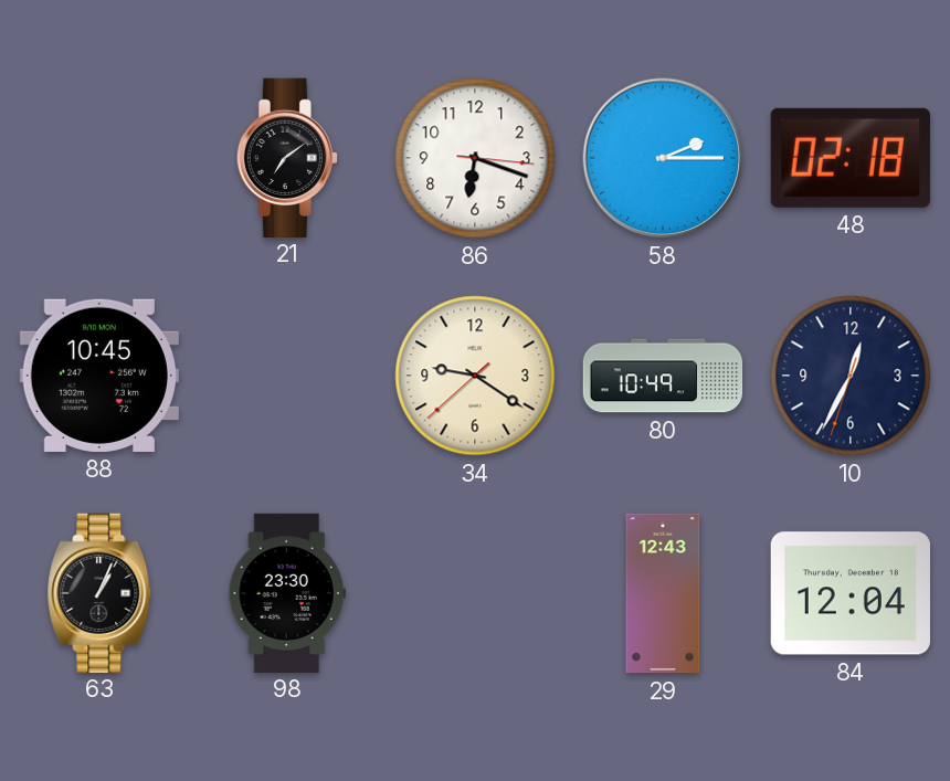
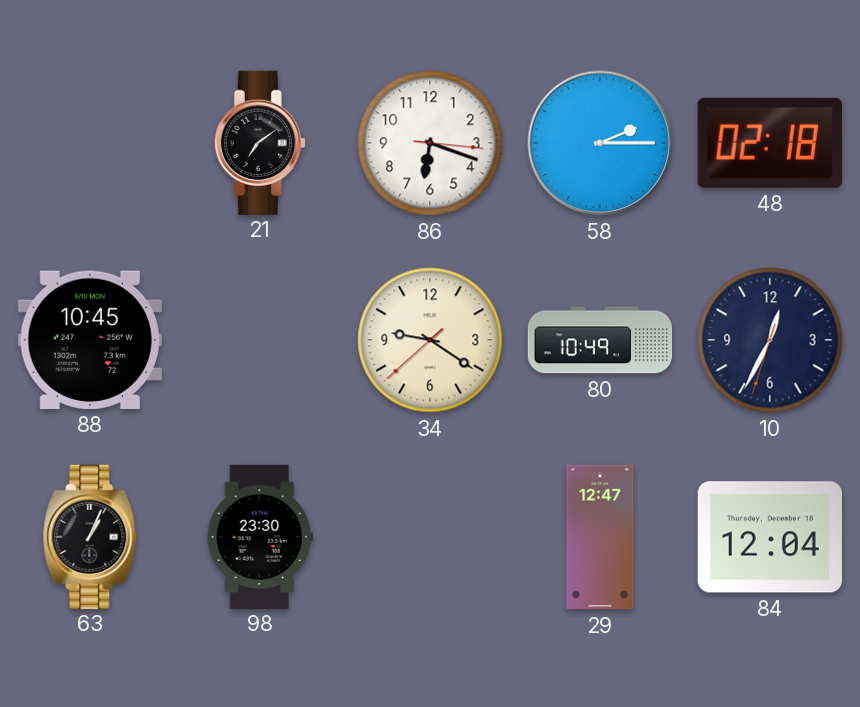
29: 12:43 -> 12:47
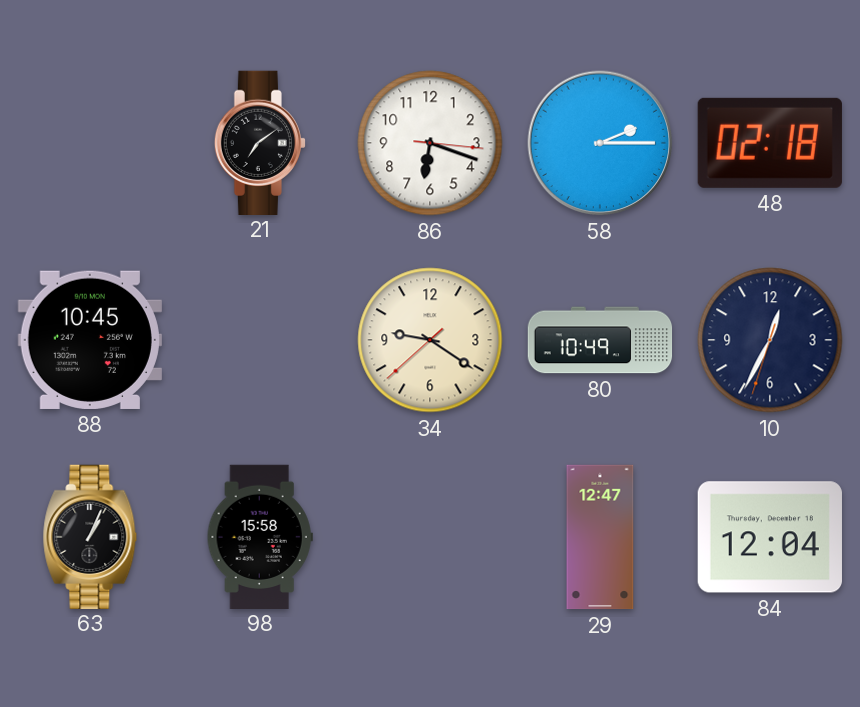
98: 23:30 -> 15:58
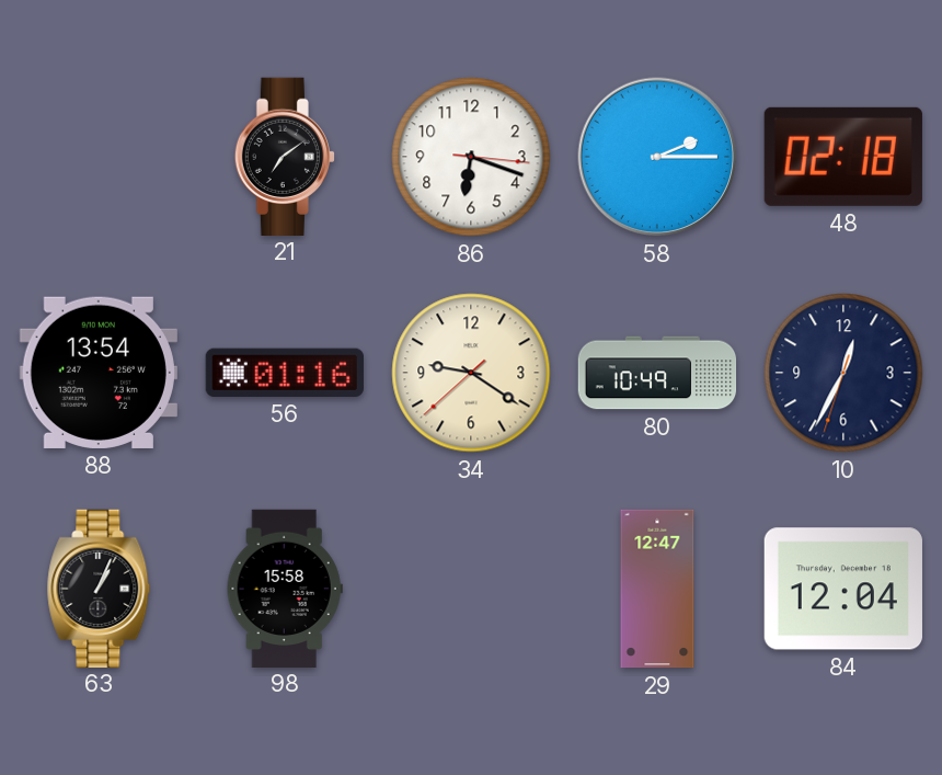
88: 10:45 -> 13:54
56: none -> 01:16
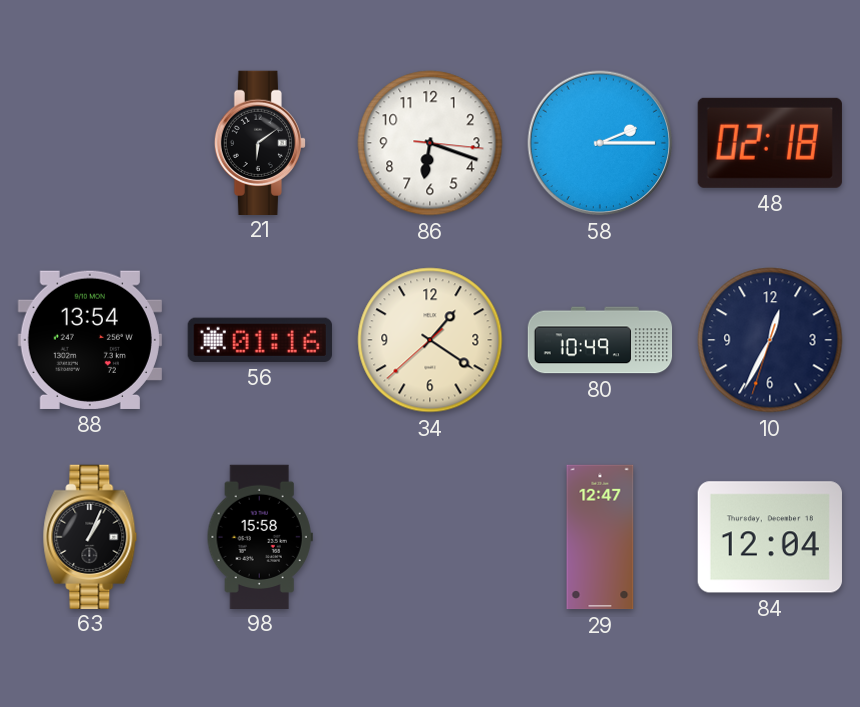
21: 7:09 -> 6:09
34: 9:20 -> 1:20
